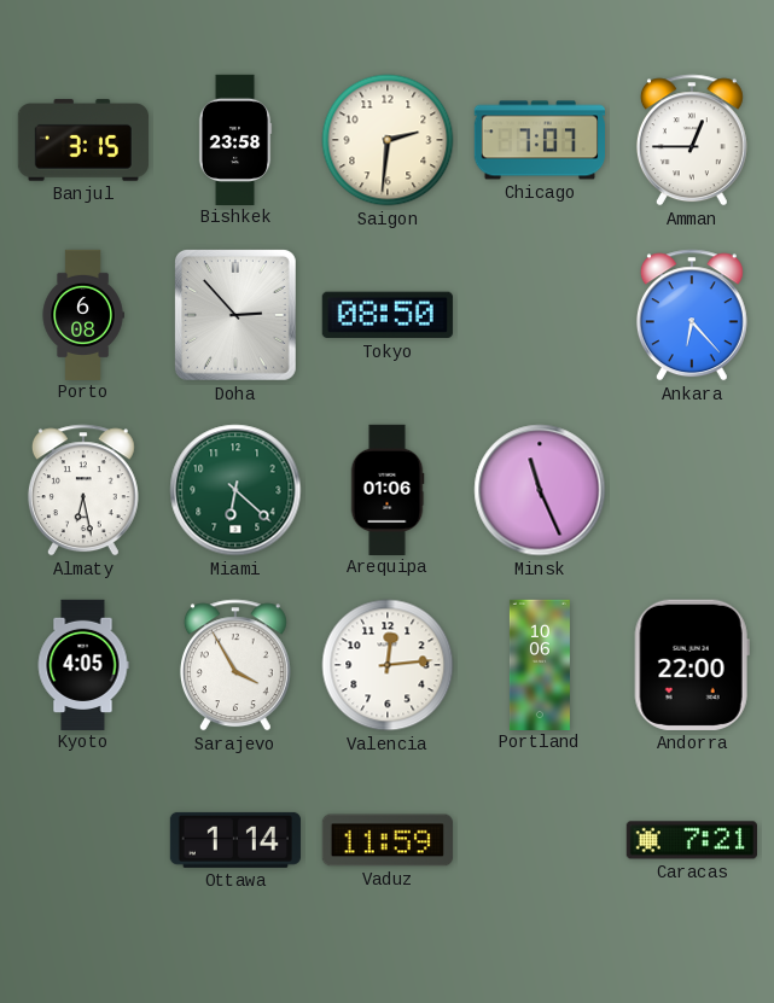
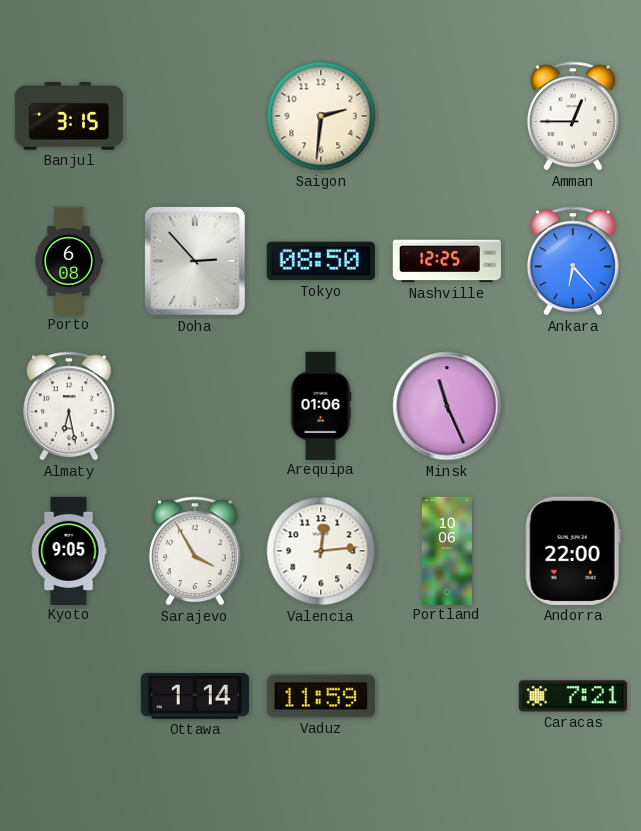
Bishkek: 23:58 -> none
Chicago: 7:07 -> none
Nashville: none -> 12:25
Miami: 6:22 -> none
Kyoto: 4:05 -> 9:05
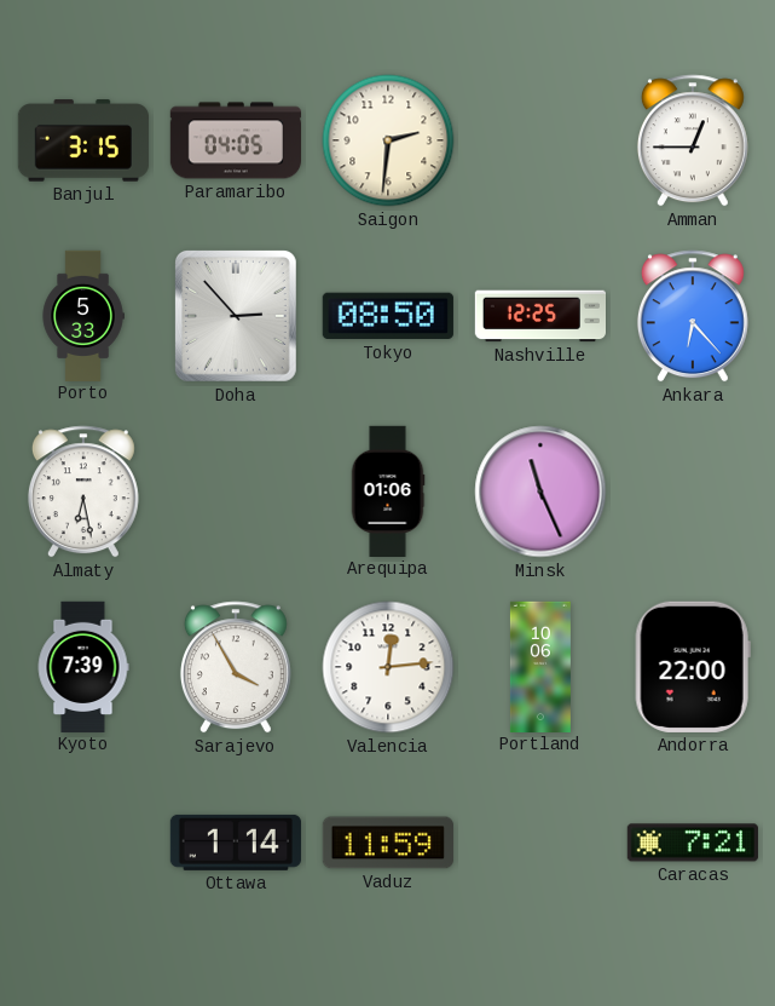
Paramaribo: none -> 04:05
Porto: 6:08 -> 5:33
Kyoto: 9:05 -> 7:39
